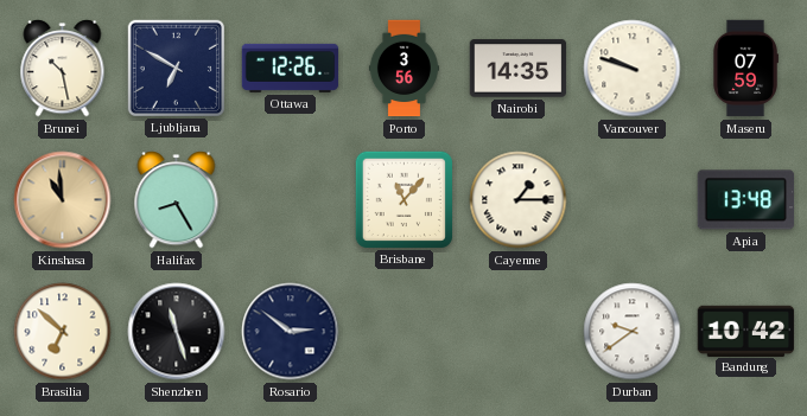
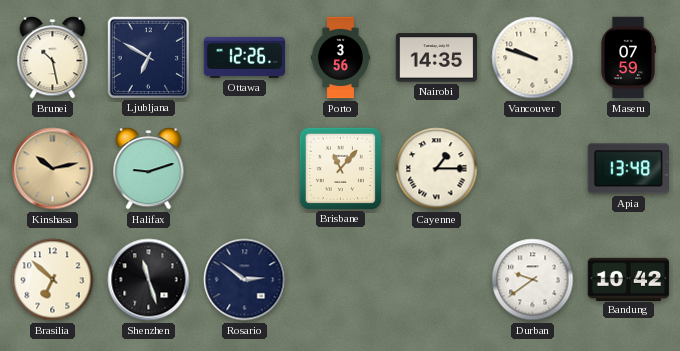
Kinshasa: 10:59 -> 10:13
Halifax: 8:25 -> 9:12
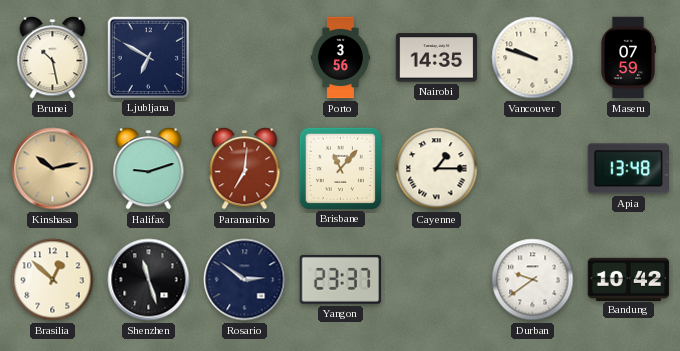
Ottawa: 12:26 -> none
Paramaribo: none -> 7:01
Brasilia: 6:52 -> 12:52
Yangon: none -> 23:37
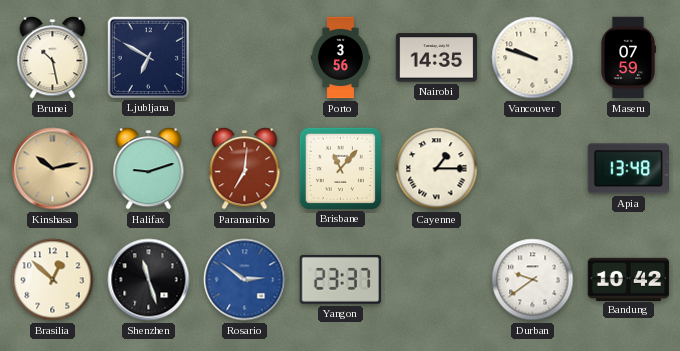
Rosario dial: navy -> blue
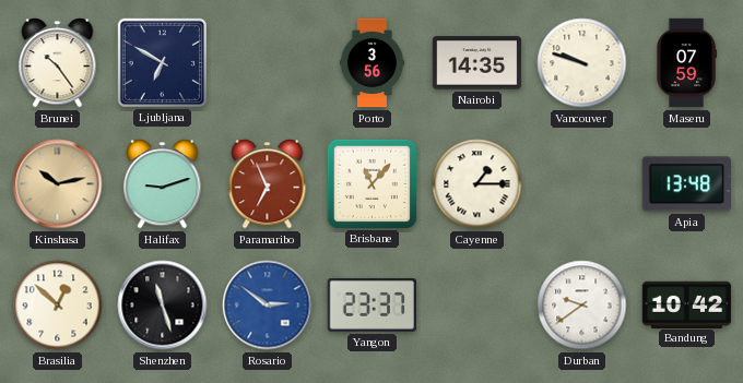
Brunei: 10:28 -> 10:24
Paramaribo: 7:01 -> 6:56
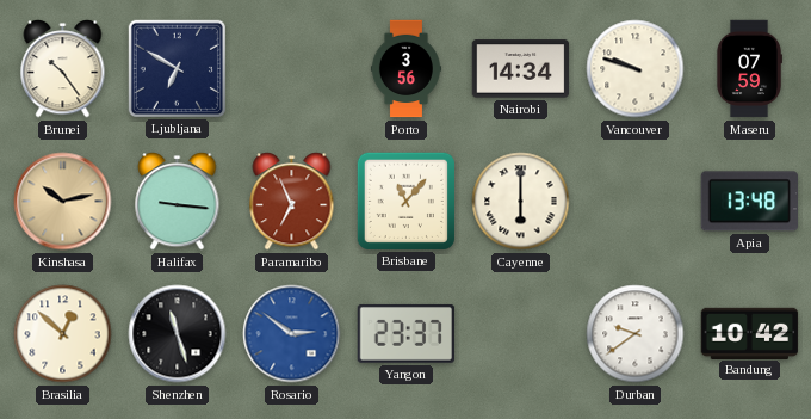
Nairobi: 14:35 -> 14:34
Halifax: 9:12 -> 9:16
Cayenne: 1:15 -> 6:00
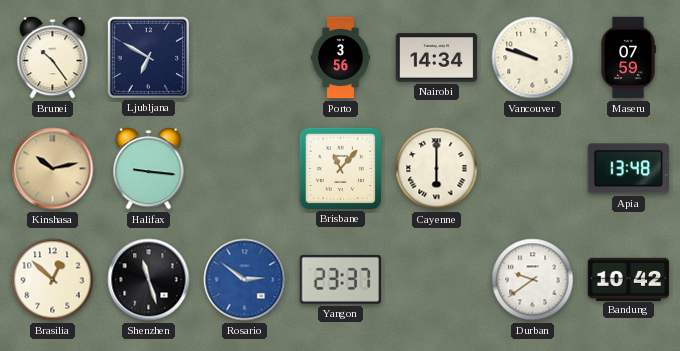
Paramaribo: 6:56 -> none
